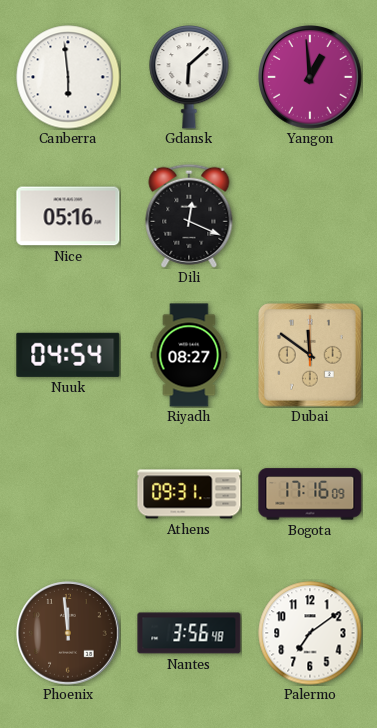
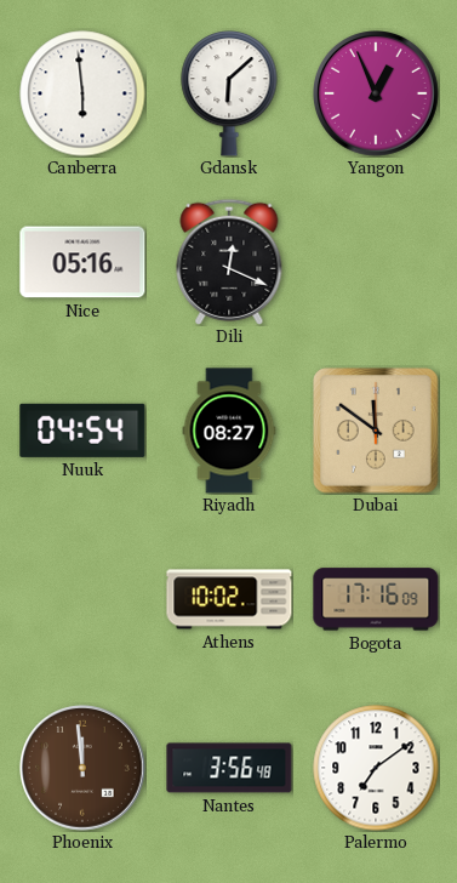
Yangon: 12:59 -> 12:56
Athens: 09:31 -> 10:02
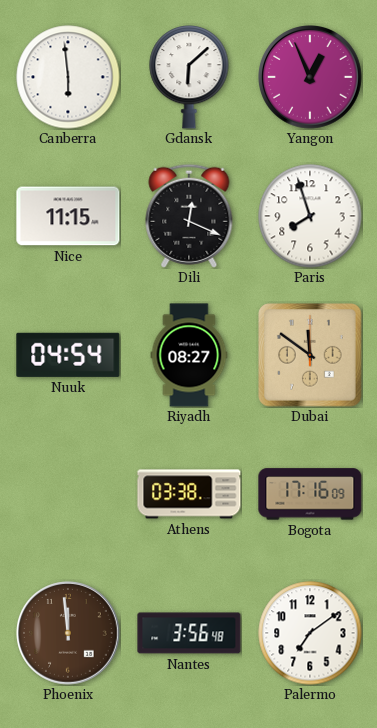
Nice: 05:16 -> 11:15
Paris: none -> 7:57
Athens: 10:02 -> 03:38
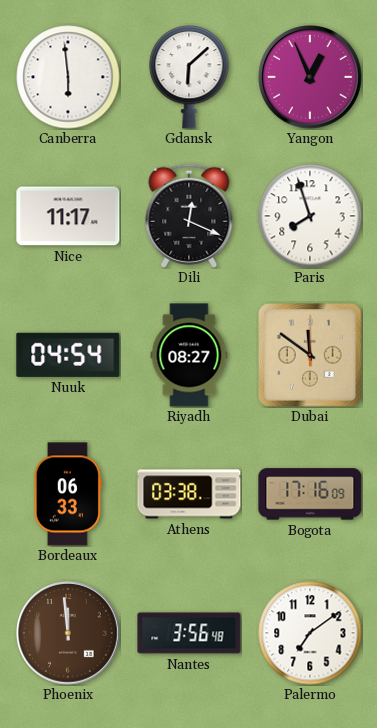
Nice: 11:15 -> 11:17
Bordeaux: none -> 06:33
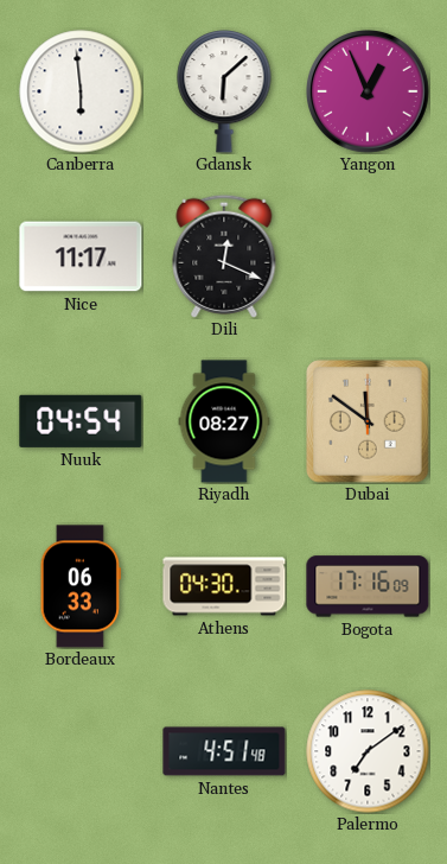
Paris: 7:57 -> none
Athens: 03:38 -> 04:30
Phoenix: 11:59 -> none
Nantes: 3:56 -> 4:51
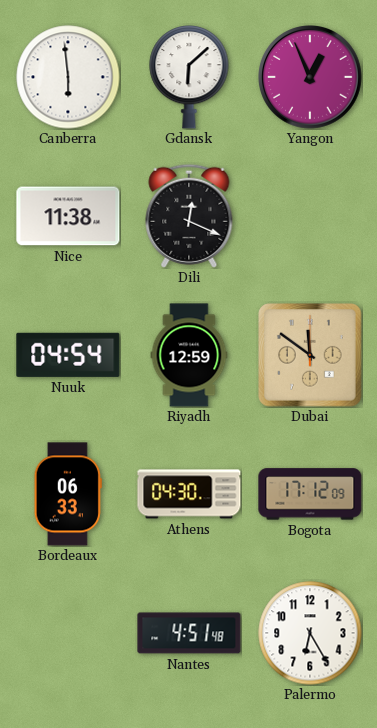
Nice: 11:17 -> 11:38
Riyadh: 08:27 -> 12:59
Bogota: 17:16 -> 17:12
Palermo: 7:09 -> 6:25
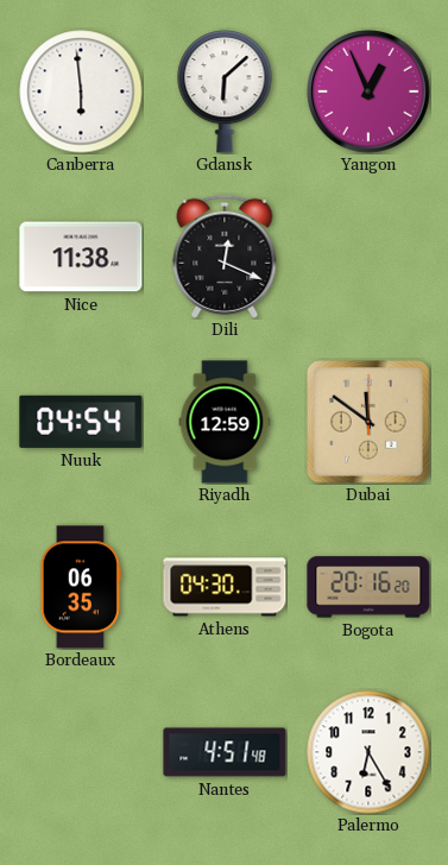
Bordeaux: 06:33 -> 06:35
Bogota: 17:12 -> 20:16
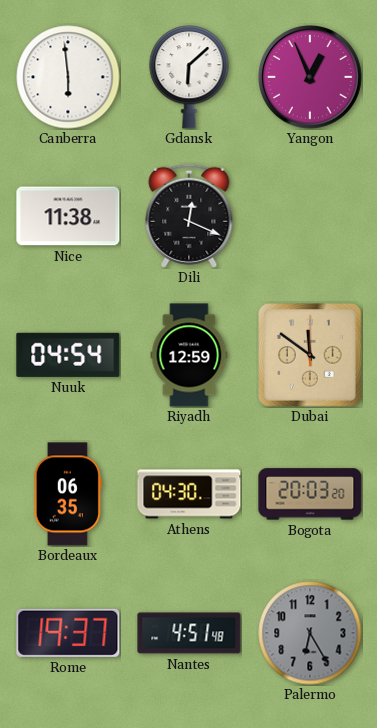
Bogota: 20:16 -> 20:03
Rome: none -> 19:37
Palermo dial: white -> grey
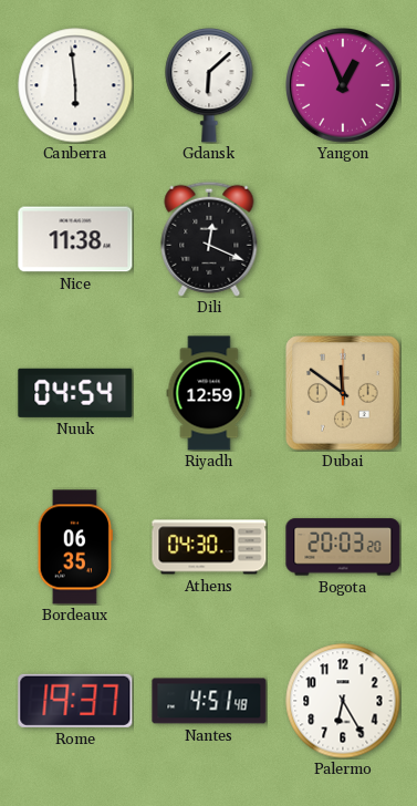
Palermo dial: grey -> white
